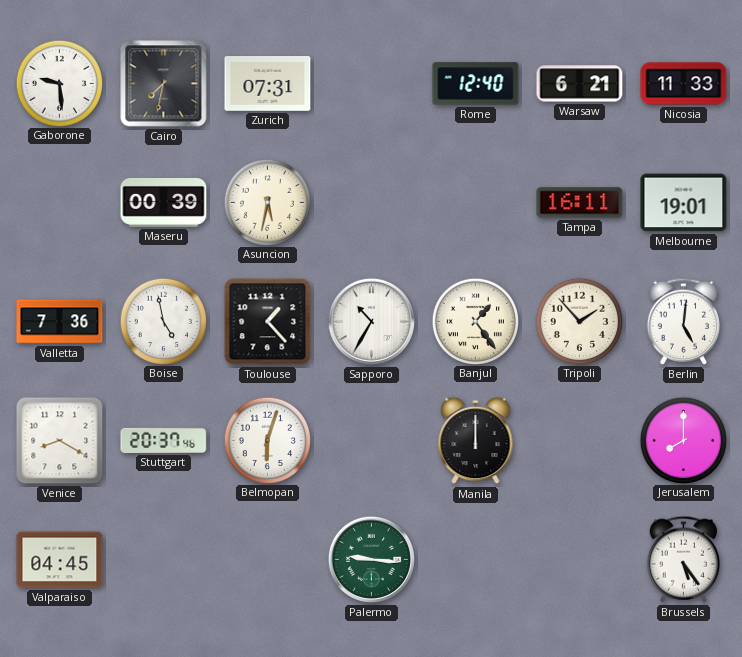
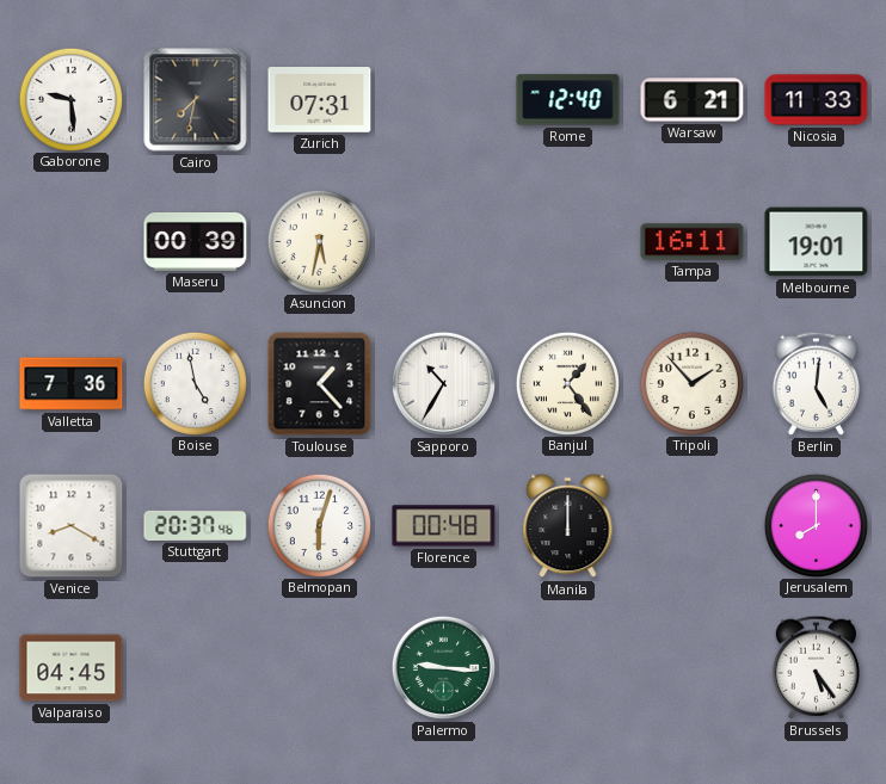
Florence: none -> 00:48
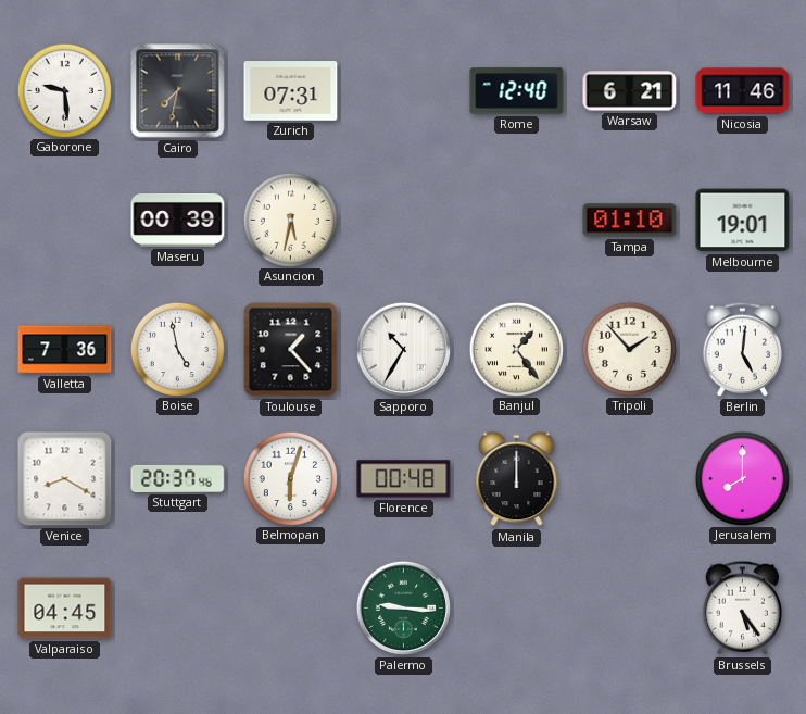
Nicosia: 11:33 -> 11:46
Tampa: 16:11 -> 01:10
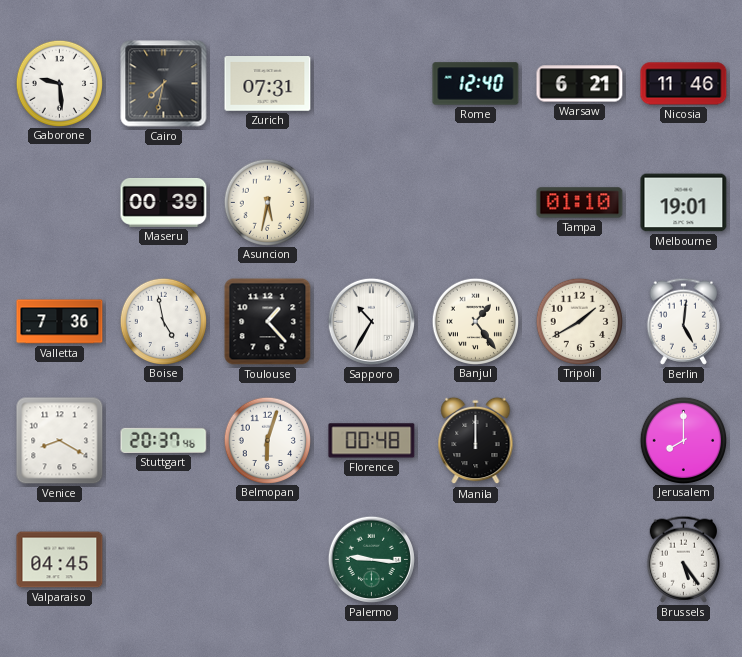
Tripoli: 1:53 -> 1:40
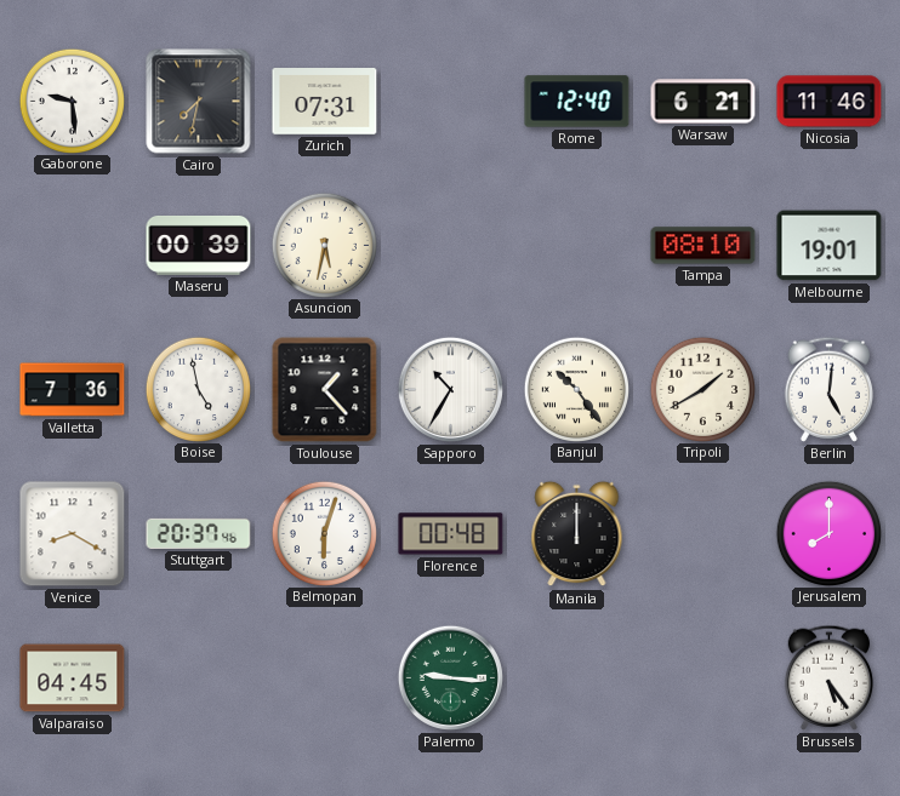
Tampa: 01:10 -> 08:10
Banjul: 1:24 -> 10:24
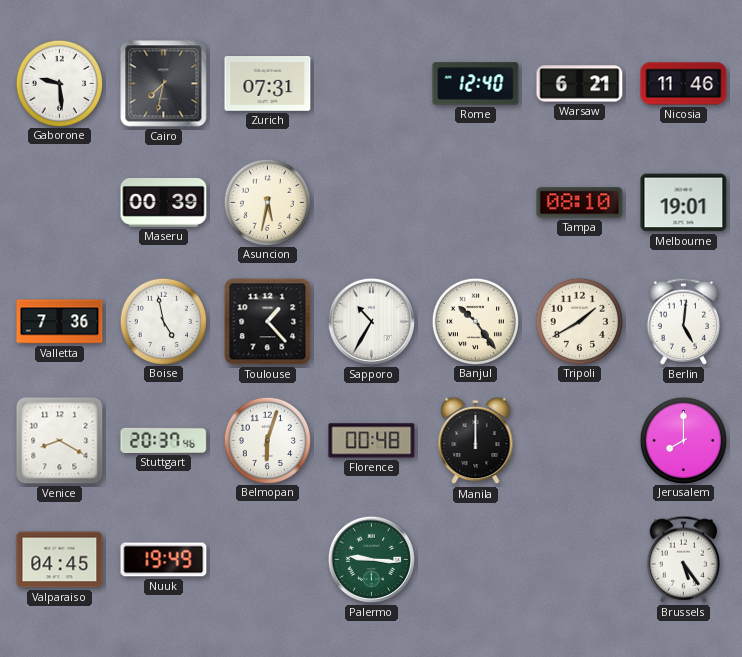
Nuuk: none -> 19:49
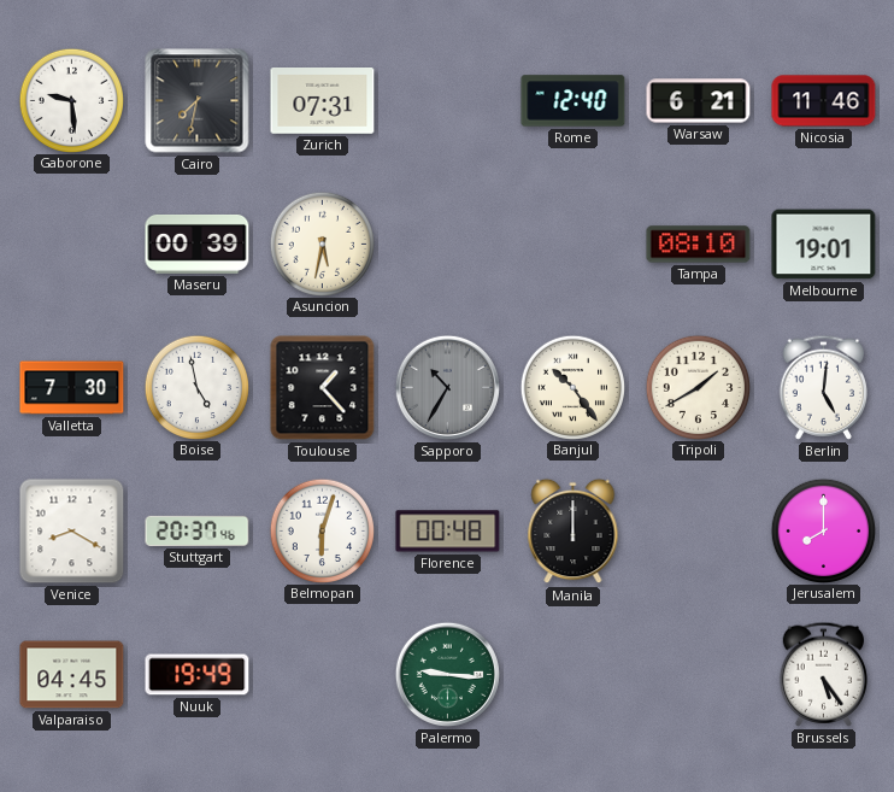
Valletta: 7:36 -> 7:30
Sapporo dial: white -> grey
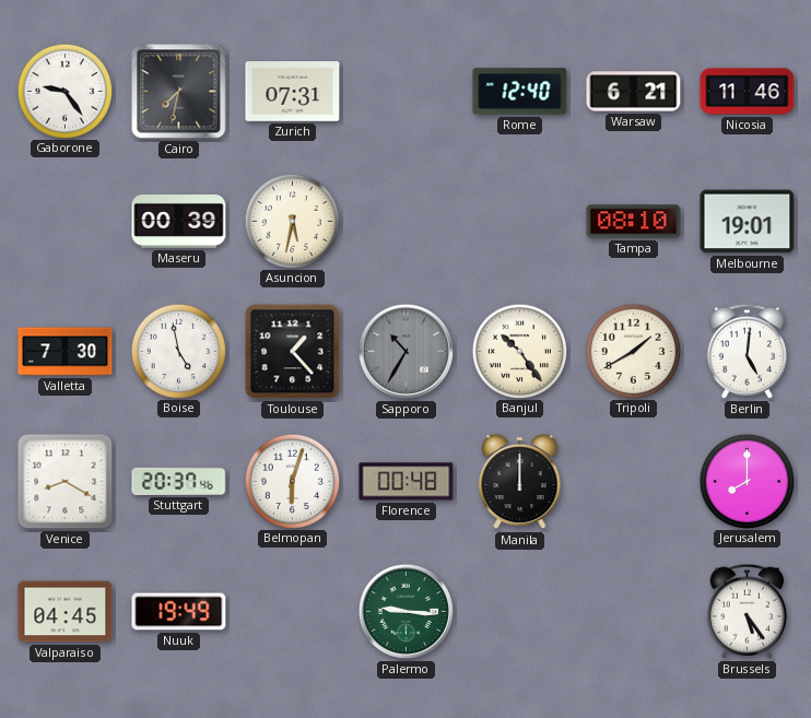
Gaborone: 9:29 -> 9:24
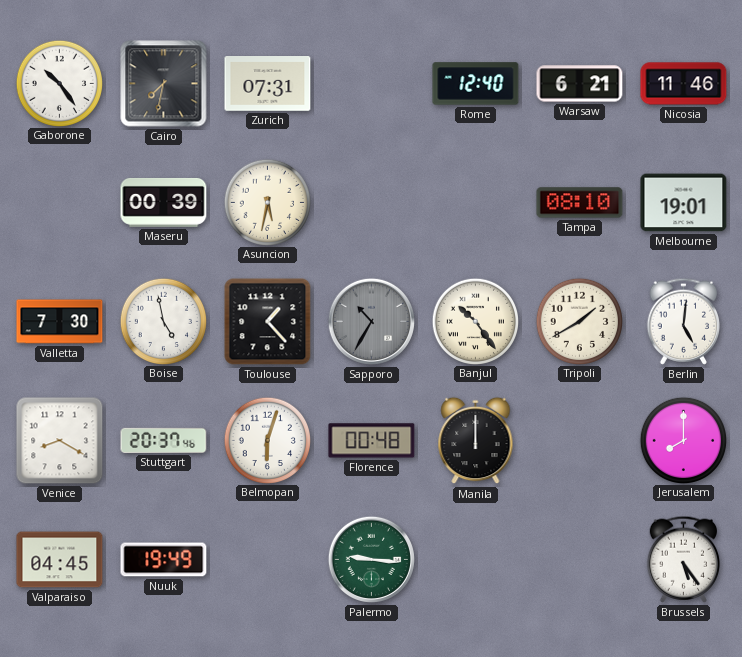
Gaborone: 9:24 -> 10:24
